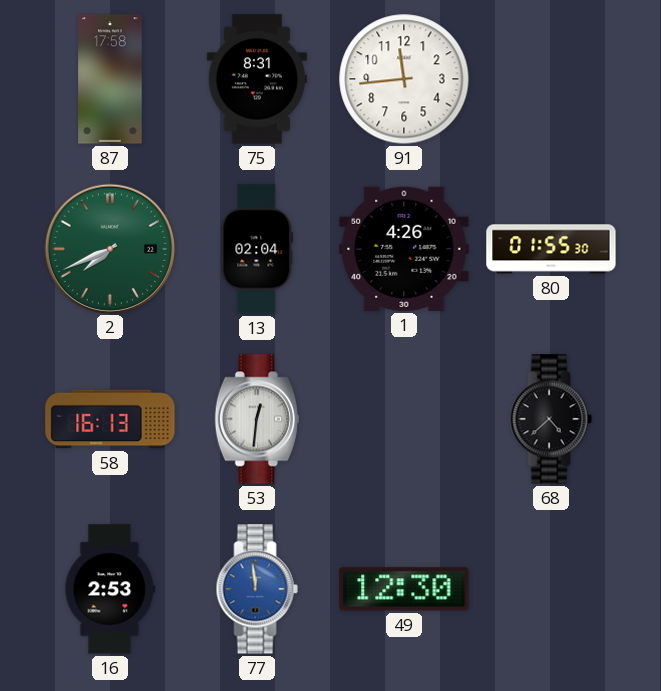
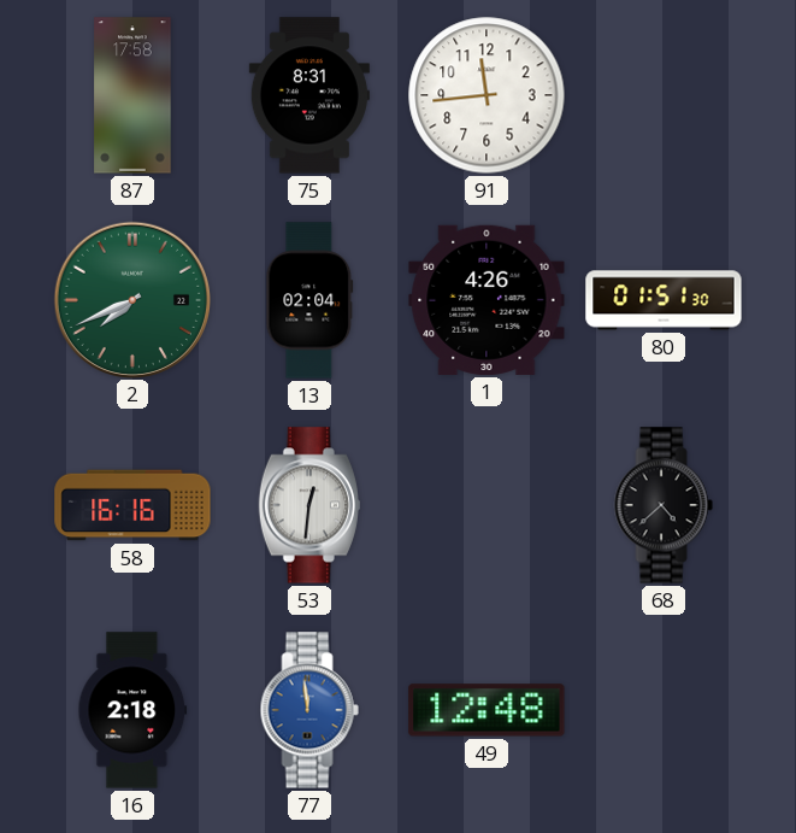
80: 01:55 -> 01:51
58: 16:13 -> 16:16
16: 2:53 -> 2:18
49: 12:30 -> 12:48
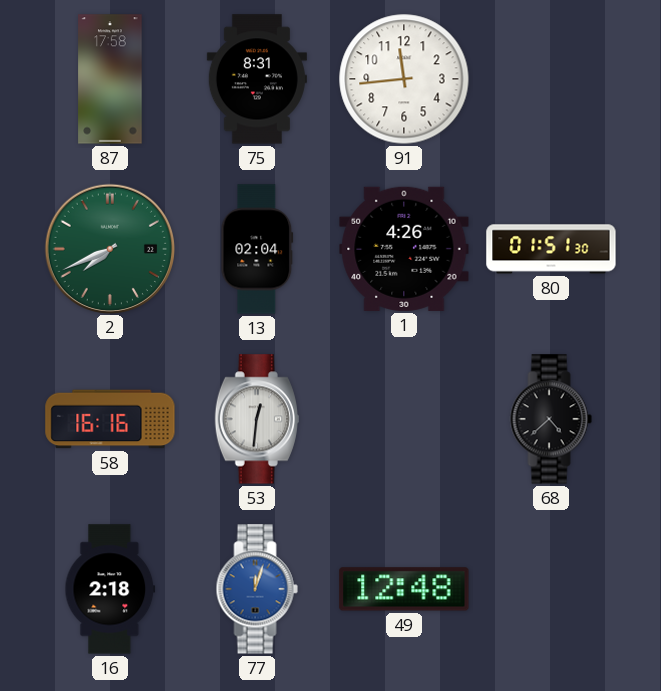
77: 11:59 -> 12:03
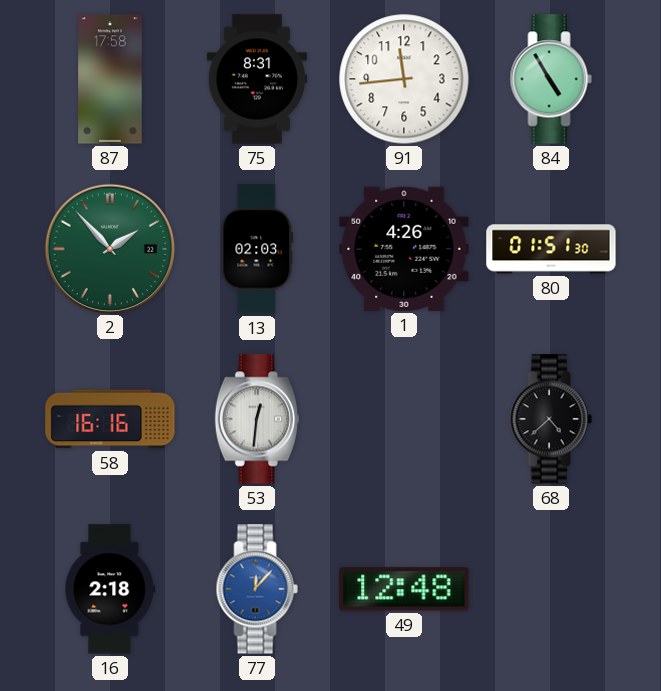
84: none -> 4:55
2: 7:41 -> 1:53
13: 02:04 -> 02:03
77: 12:03 -> 12:07
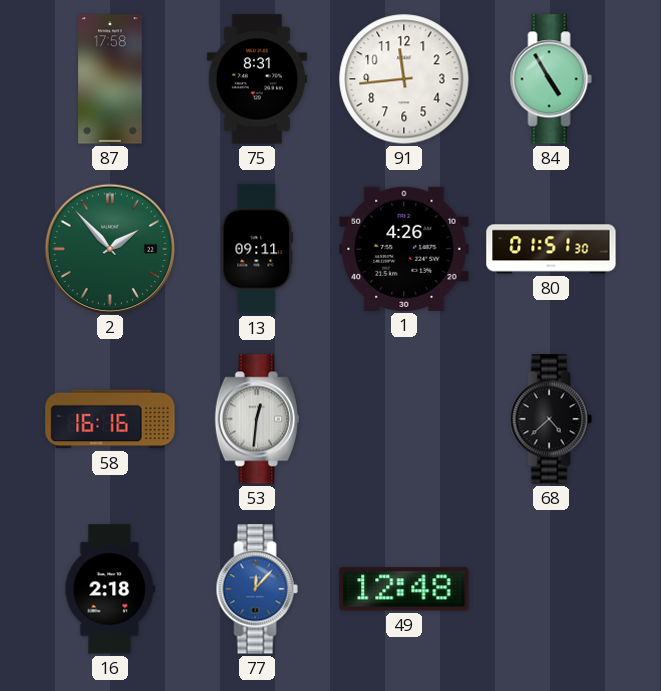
13: 02:03 -> 09:11
